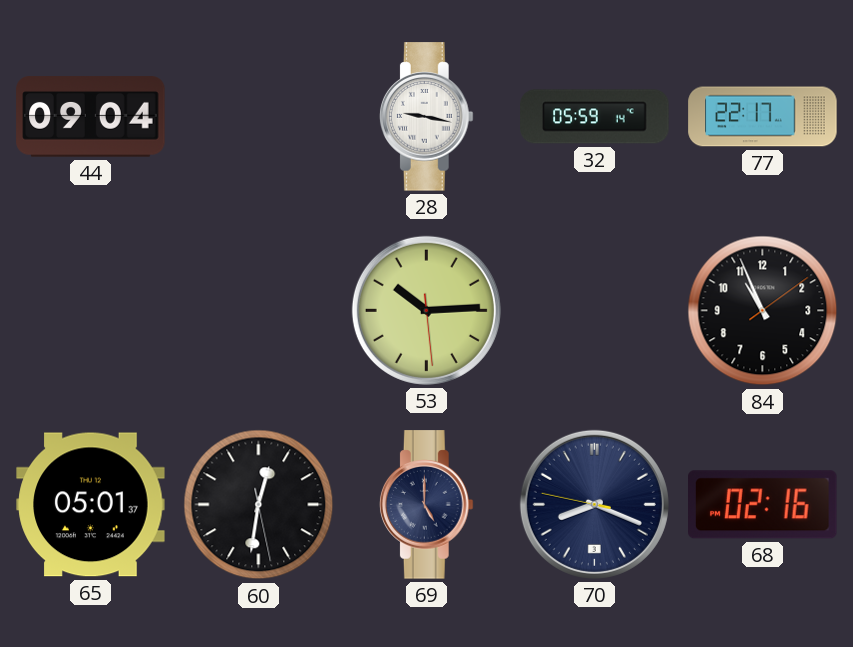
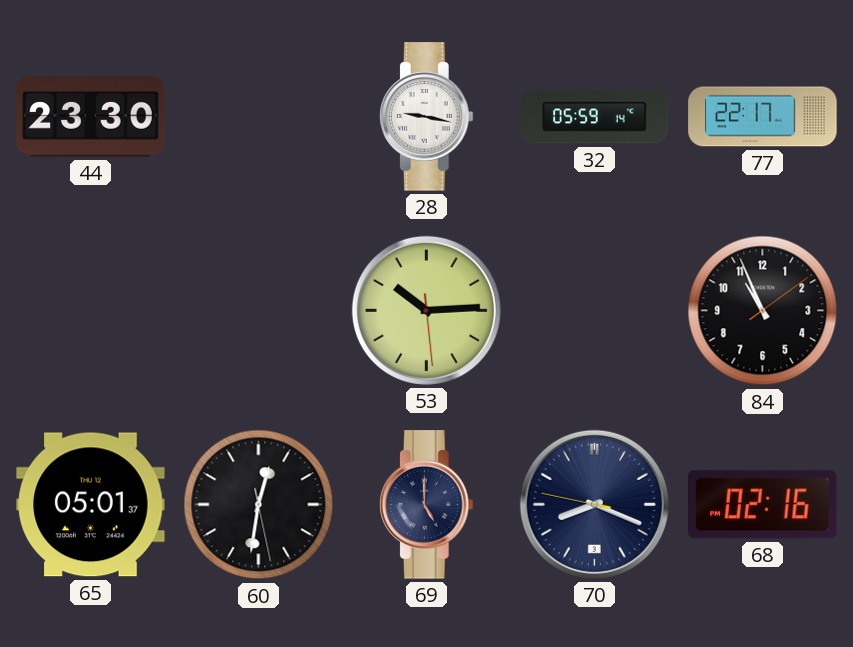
44: 09:04 -> 23:30
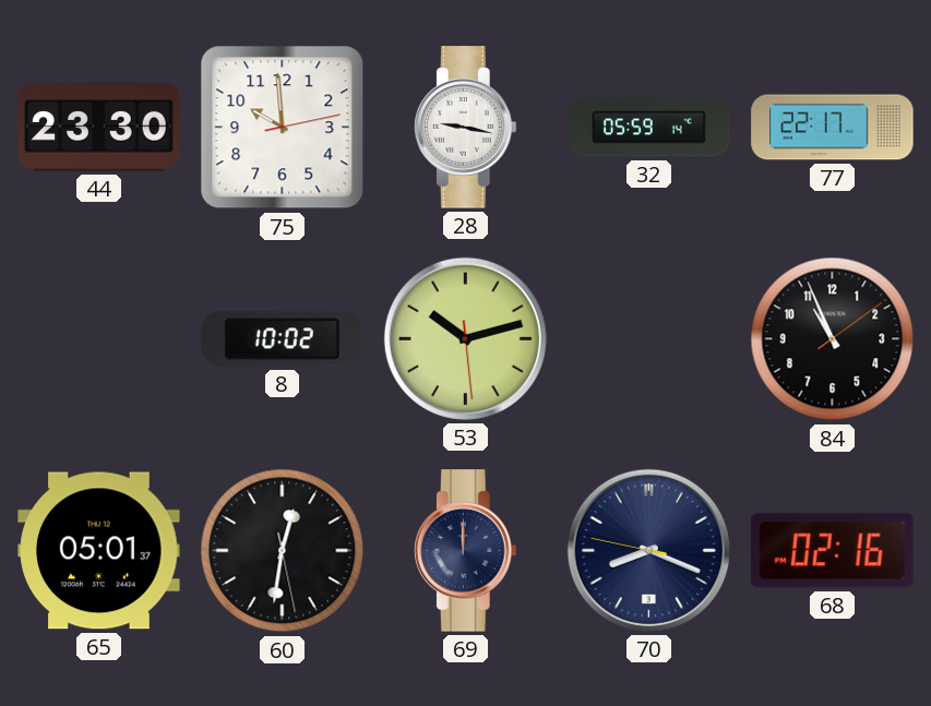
75: none -> 9:59
8: none -> 10:02
53: 10:14 -> 10:12
69: 5:00 -> 12:00
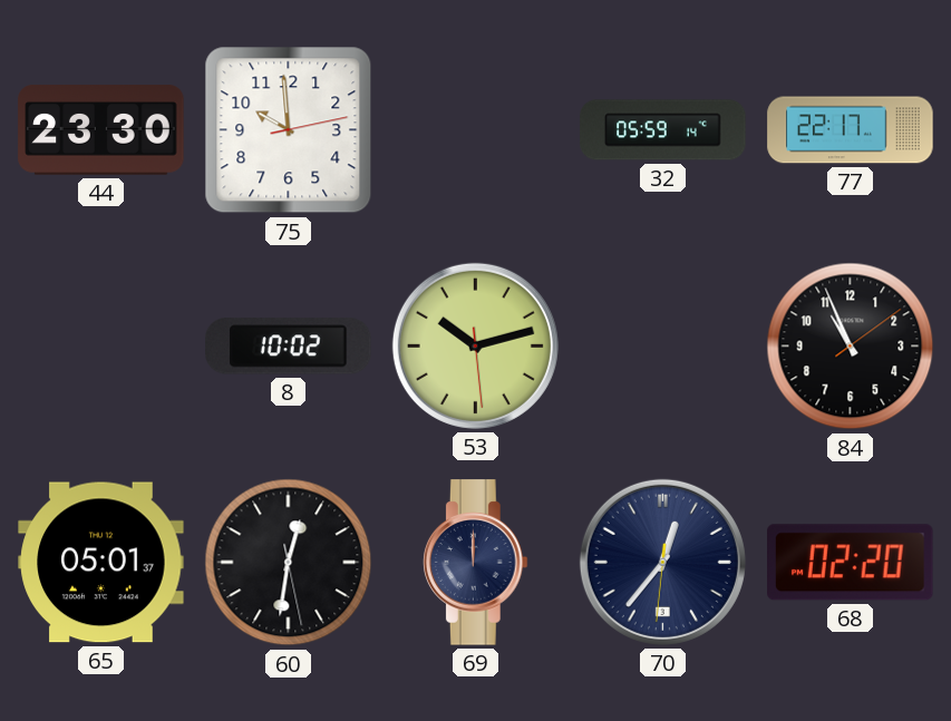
28: 9:17 -> none
70: 8:18 -> 12:36
68: 02:16 -> 02:20
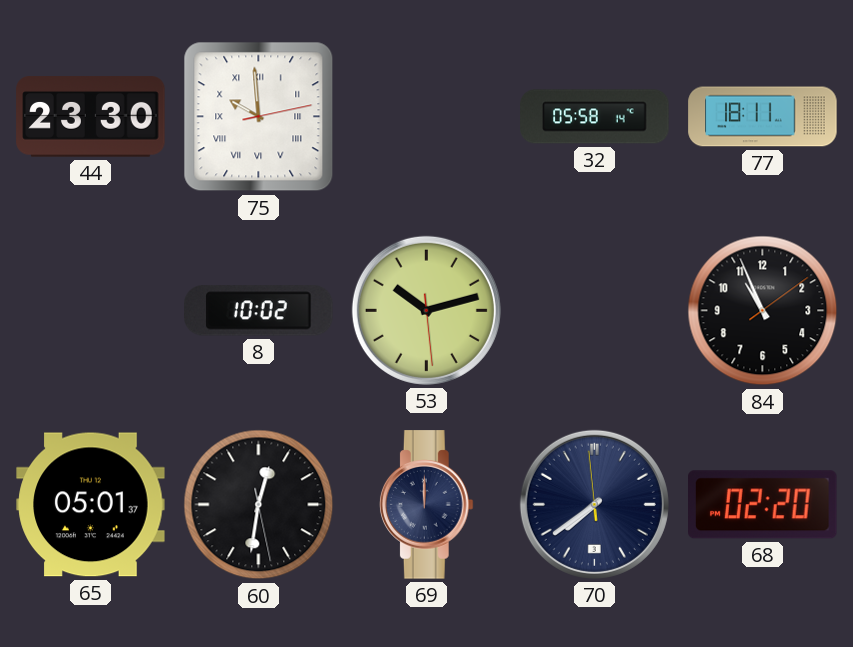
75 numerals: Arabic -> Roman
32: 05:59 -> 05:58
77: 22:17 -> 18:11
70: 12:36 -> 7:38
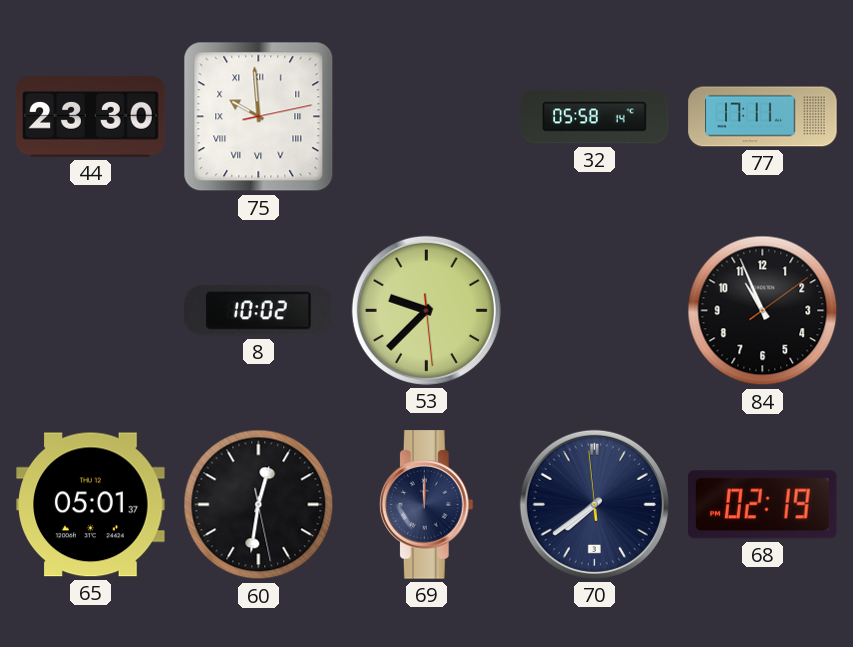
77: 18:11 -> 17:11
53: 10:12 -> 9:37
68: 02:20 -> 02:19
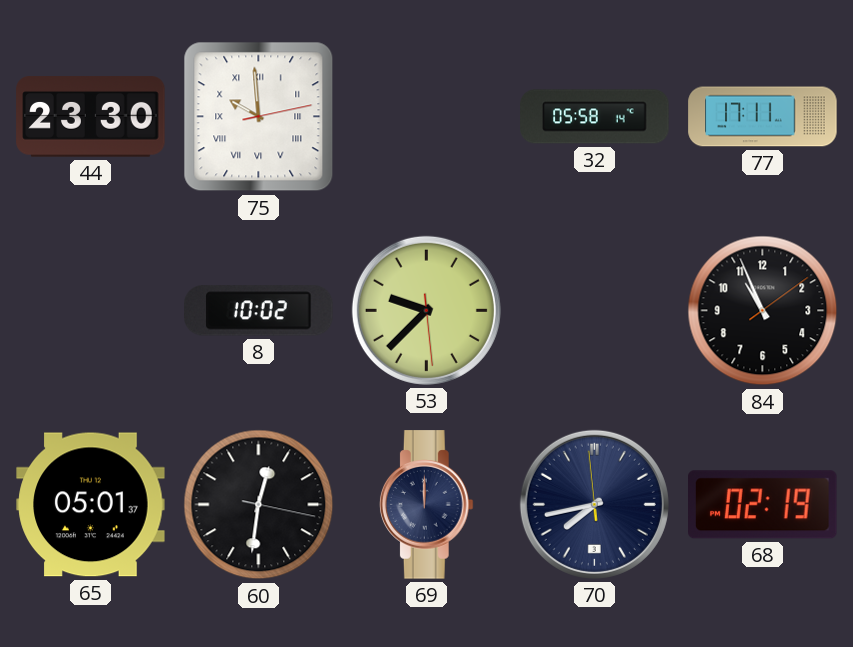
60: 12:31:28 -> 12:31:17
70: 7:38 -> 7:42
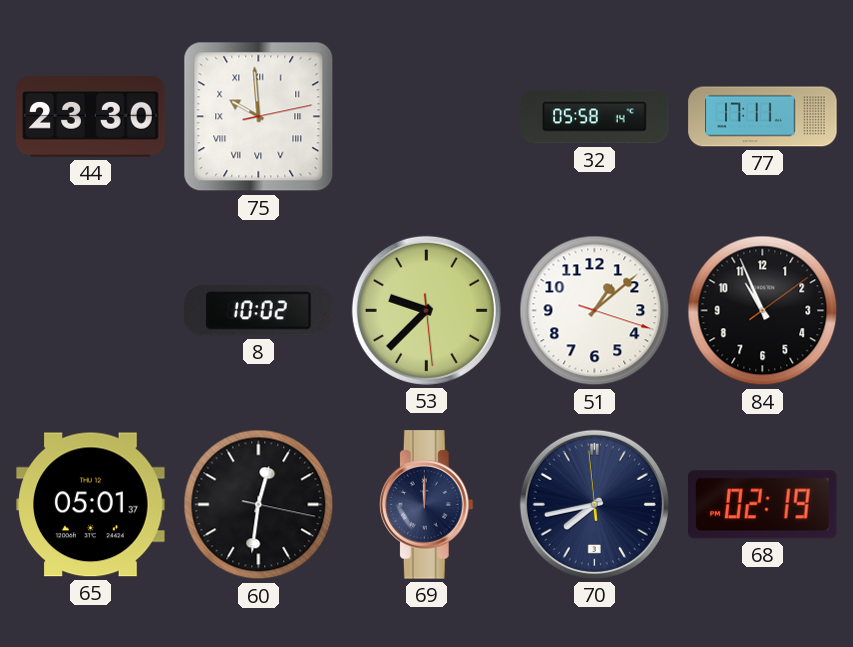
51: none -> 1:08
